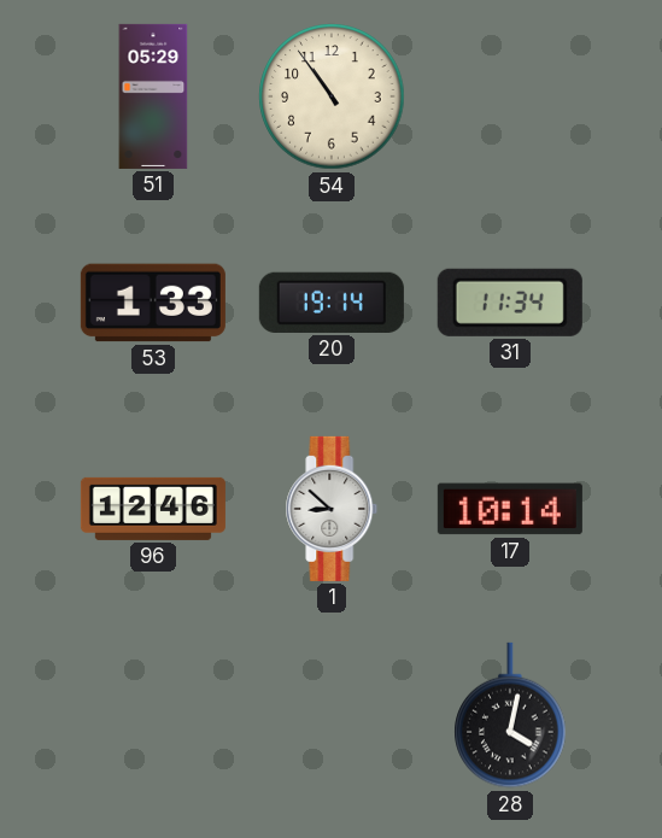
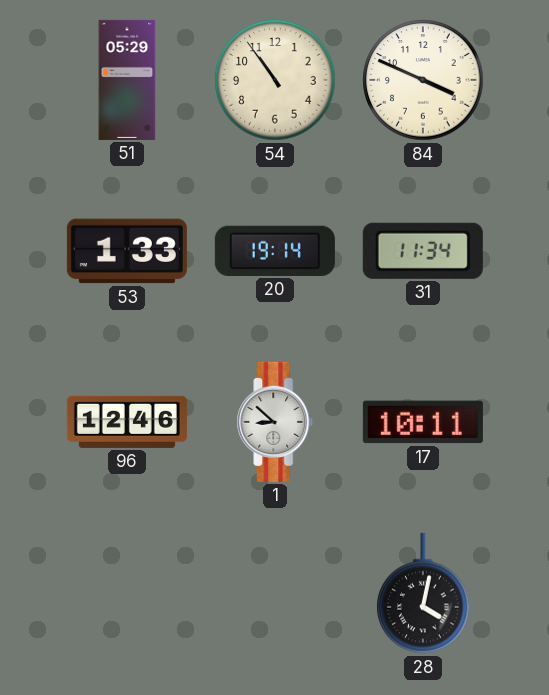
84: none -> 3:49
17: 10:14 -> 10:11
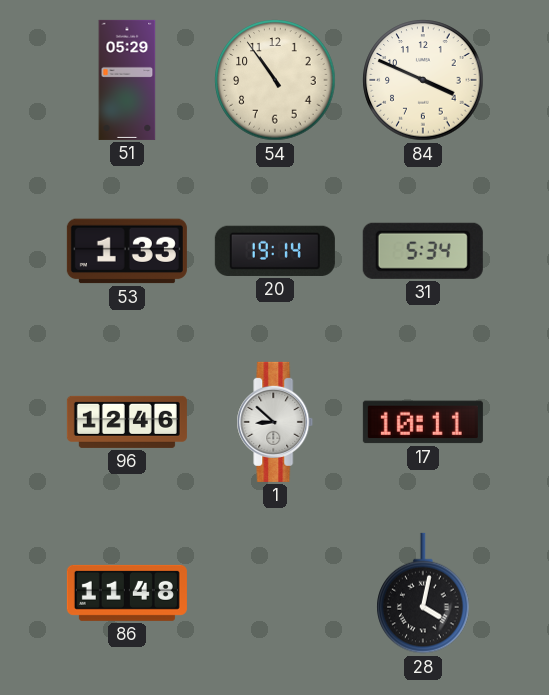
31: 11:34 -> 5:34
86: none -> 11:48
